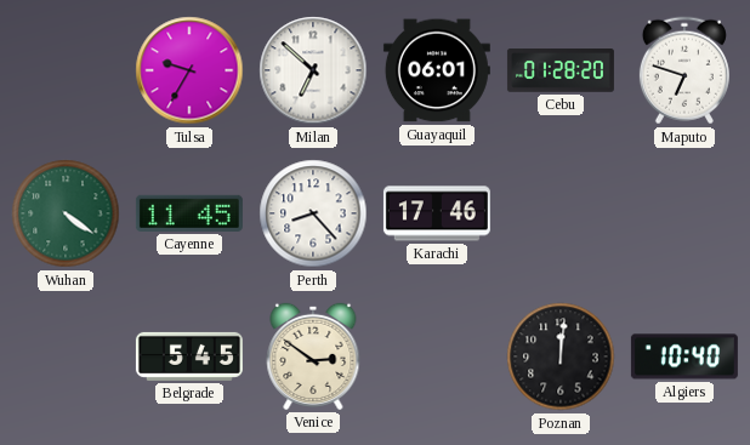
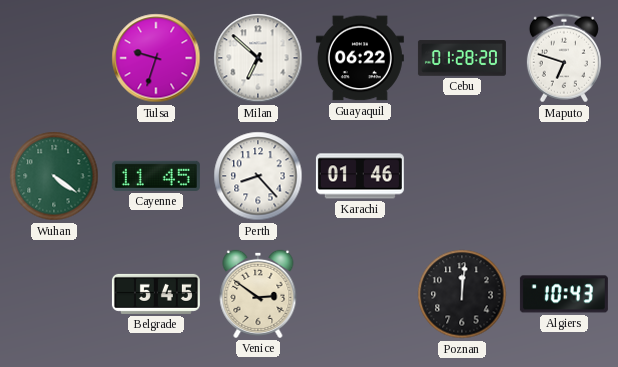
Tulsa: 9:35 -> 9:33
Guayaquil: 06:01 -> 06:22
Karachi: 17:46 -> 01:46
Algiers: 10:40 -> 10:43
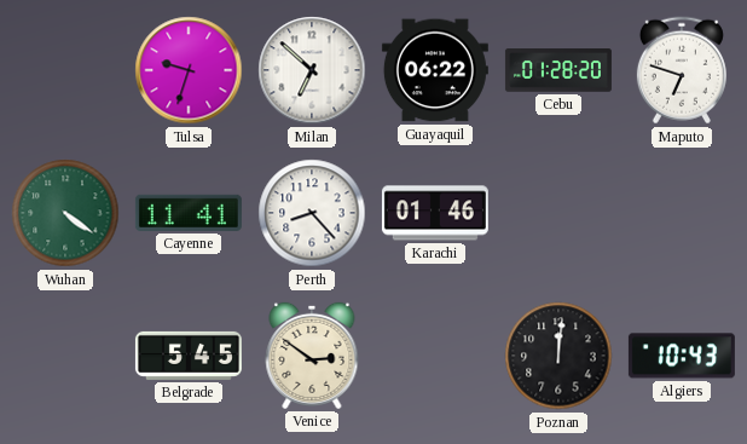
Cayenne: 11:45 -> 11:41
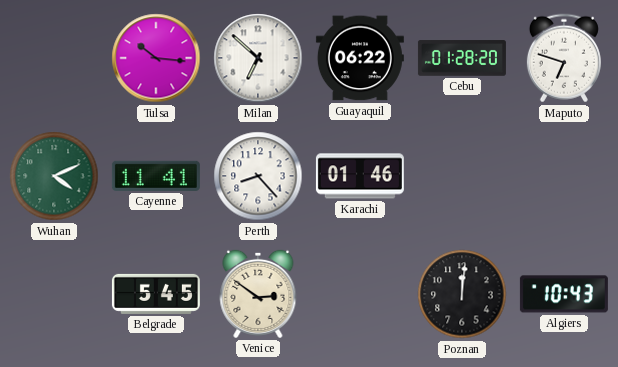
Tulsa: 9:33 -> 10:16
Wuhan: 4:21 -> 4:11
